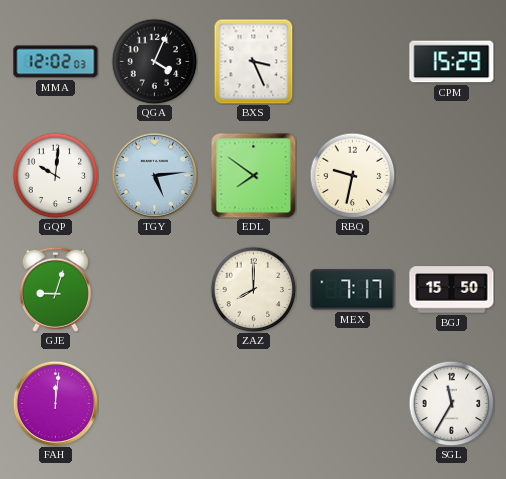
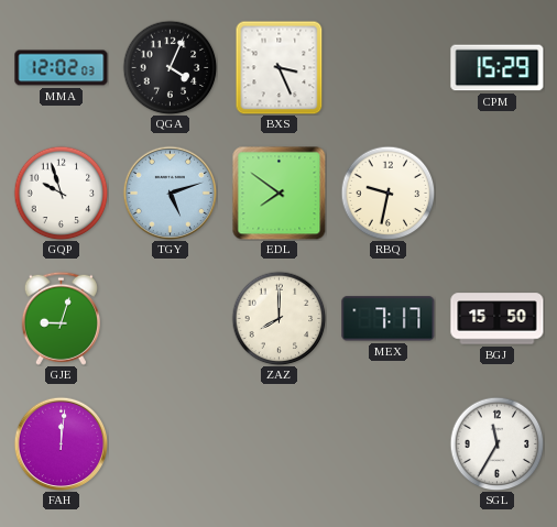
GQP: 10:01 -> 9:57
TGY: 5:14 -> 5:12
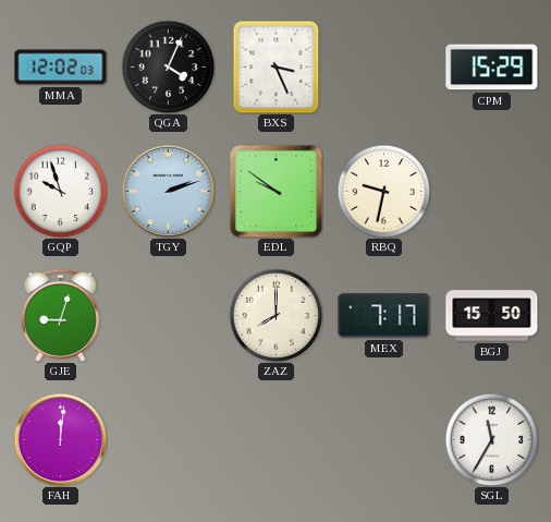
TGY: 5:12 -> 2:12
EDL: 7:51 -> 9:51
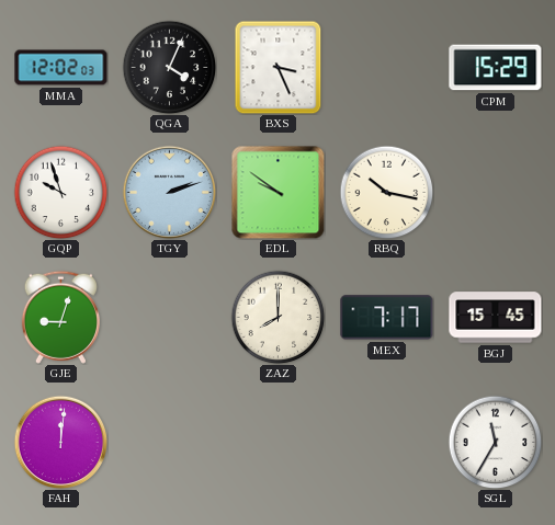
RBQ: 9:32 -> 10:17
BGJ: 15:50 -> 15:45
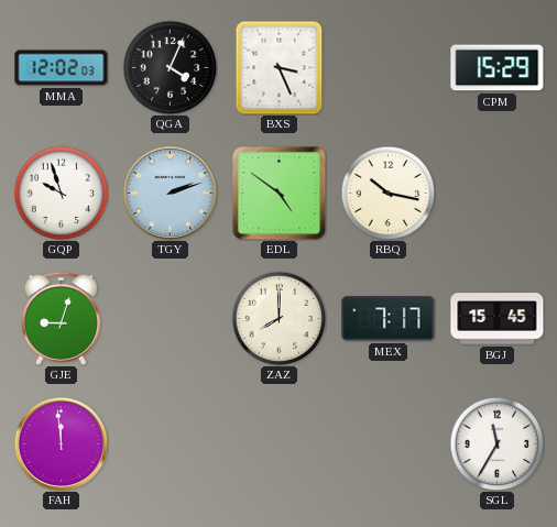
EDL: 9:51 -> 4:51
FAH: 12:01 -> 11:59
